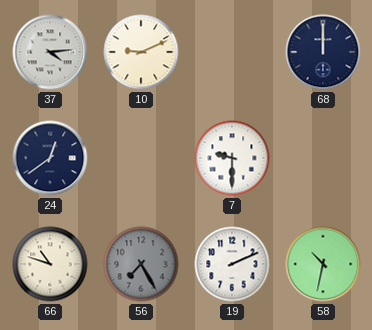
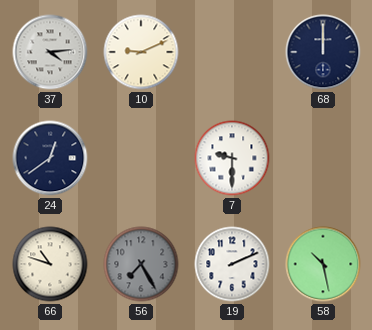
58: 10:32 -> 10:28
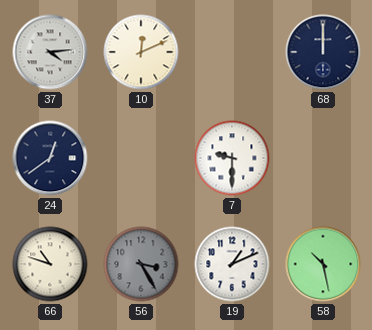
10: 9:11 -> 12:11
56: 7:25 -> 3:25
19: 2:11 -> 1:11
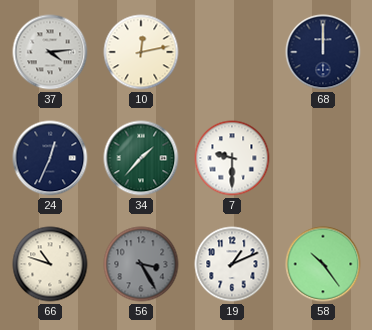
10: 12:11 -> 12:13
24: 12:39 -> 12:34
34: none -> 1:37
58: 10:28 -> 10:24
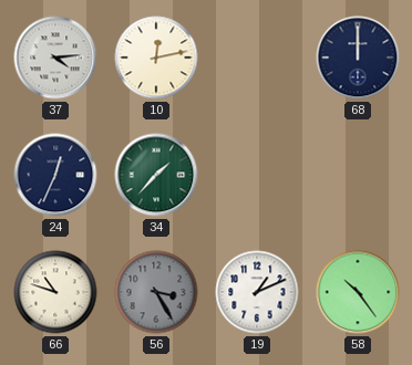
7: 9:30 -> none
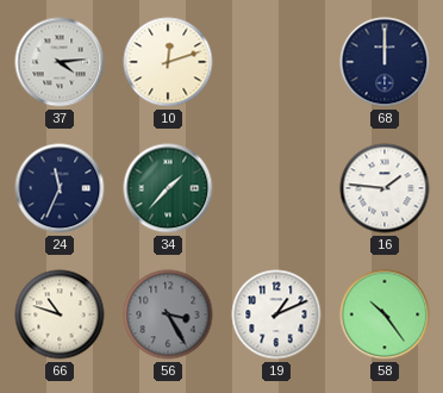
10: 12:13 -> 12:12
24: 12:34 -> 11:34
16: none -> 1:46
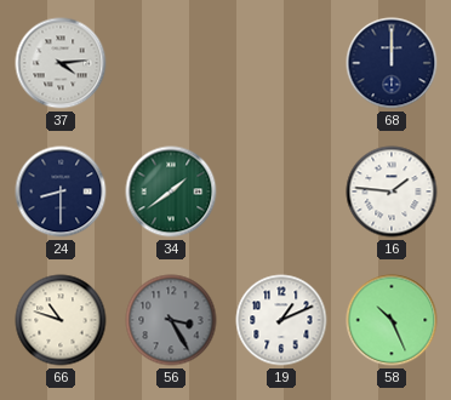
10: 12:12 -> none
24: 11:34 -> 8:30
34: 1:37 -> 1:39
58: 10:24 -> 10:26
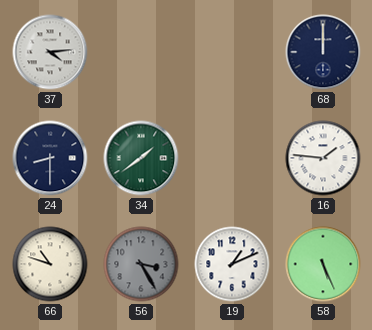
58: 10:26 -> 5:26
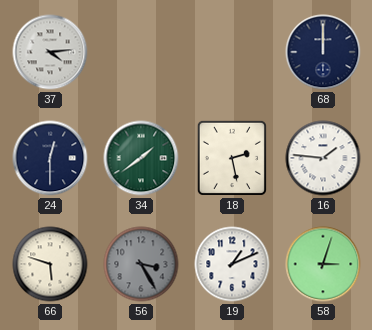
24: 8:30 -> 12:30
18: none -> 2:28
66: 10:48 -> 5:48
58: 5:26 -> 3:03
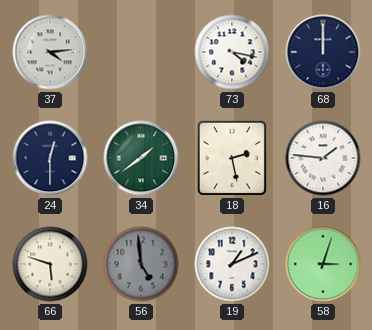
73: none -> 4:17
56: 3:25 -> 4:59
